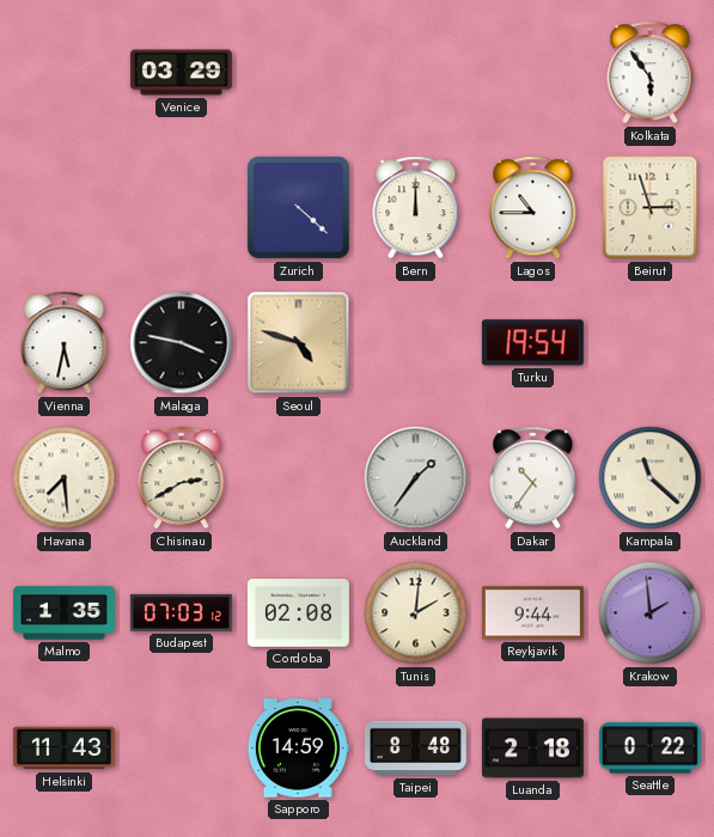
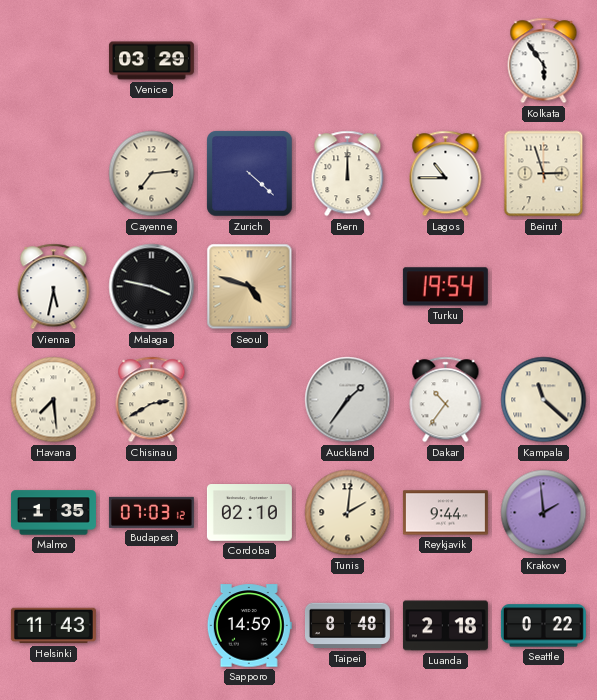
Cayenne: none -> 7:14
Cordoba: 02:08 -> 02:10
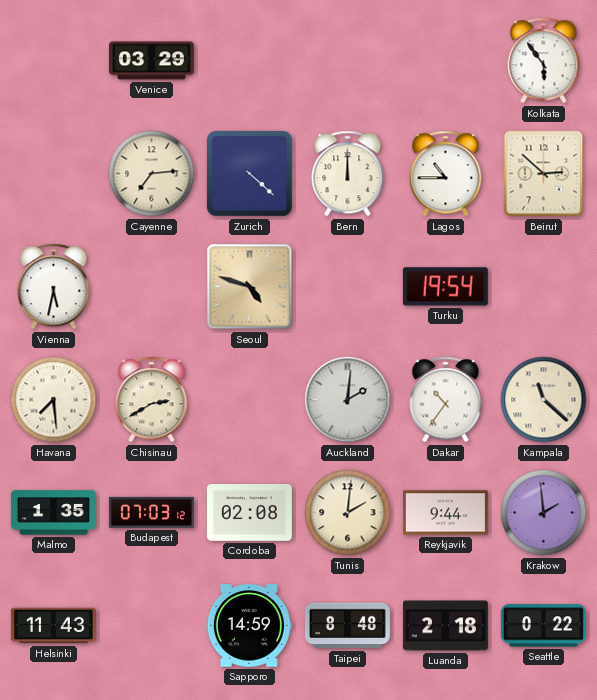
Beirut: 2:57 -> 2:52
Malaga: 3:47 -> none
Auckland: 1:36 -> 2:01
Cordoba: 02:10 -> 02:08
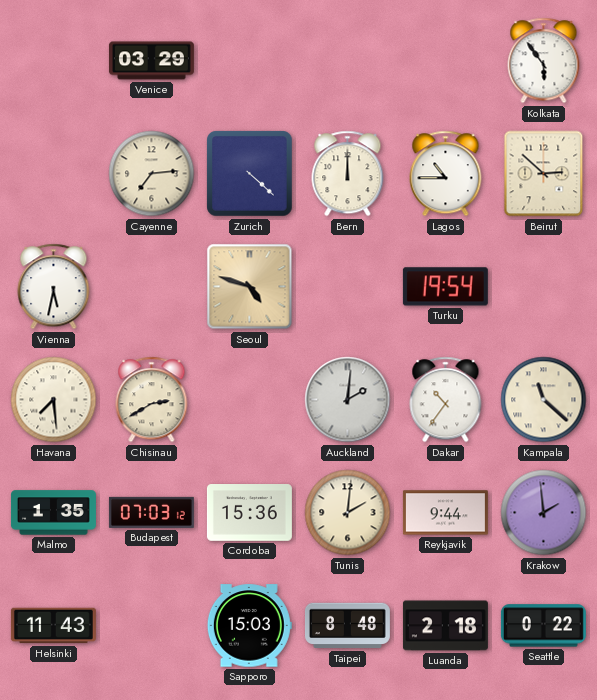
Cordoba: 02:08 -> 15:36
Sapporo: 14:59 -> 15:03
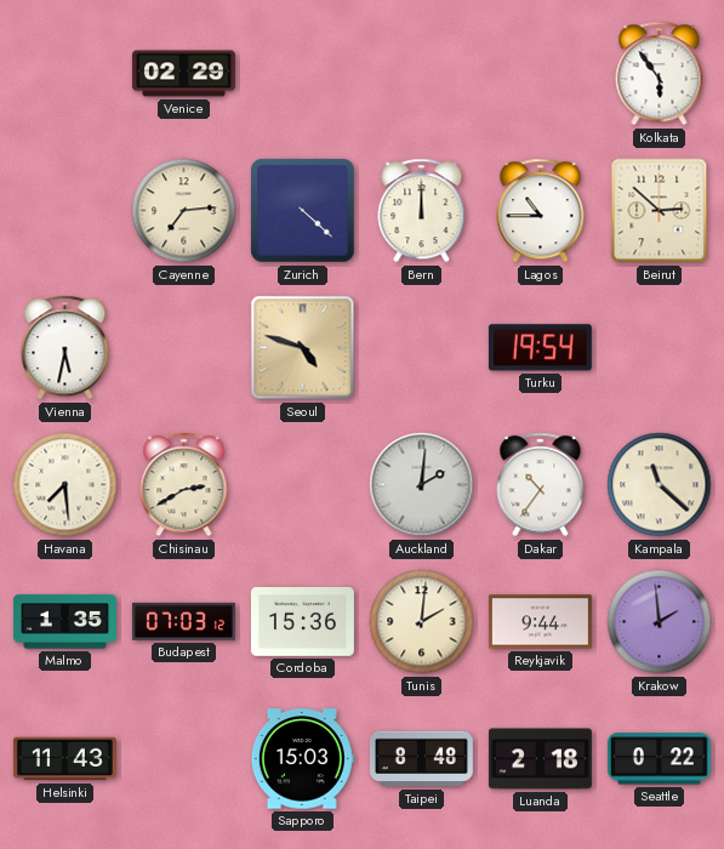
Venice: 03:29 -> 02:29
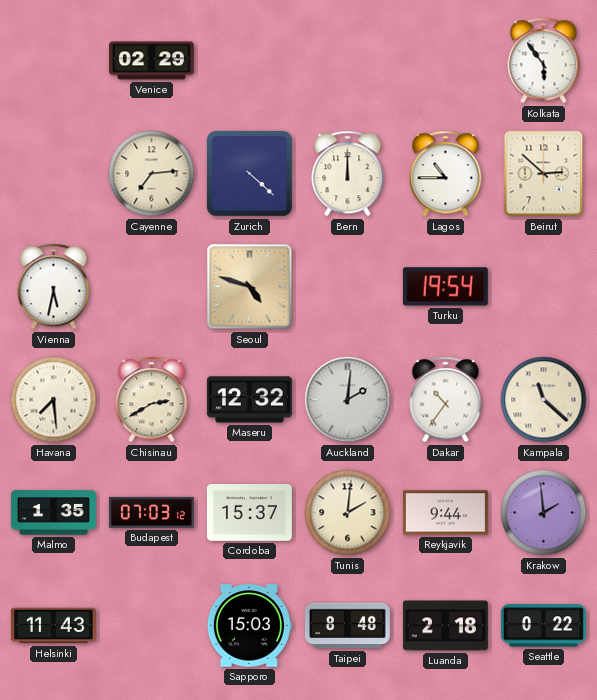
Maseru: none -> 12:32
Cordoba: 15:36 -> 15:37
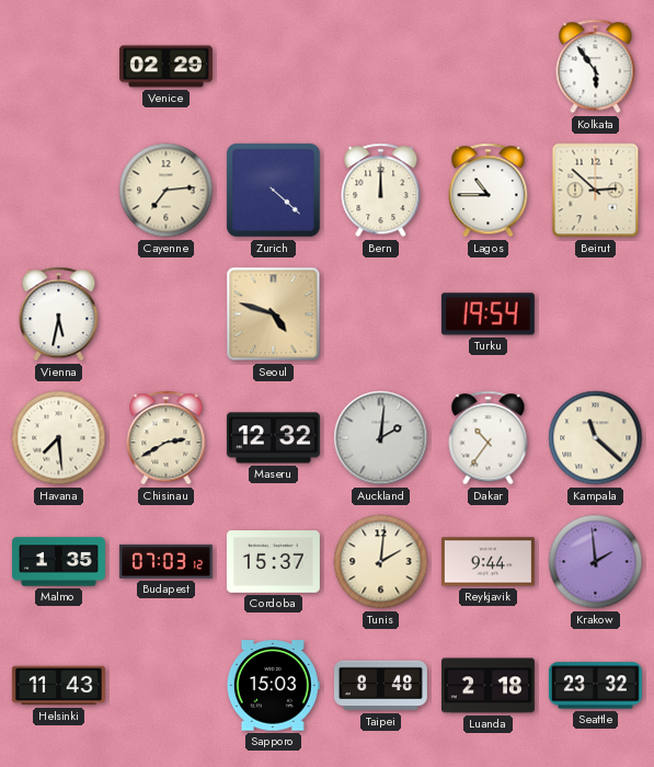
Seattle: 0:22 -> 23:32
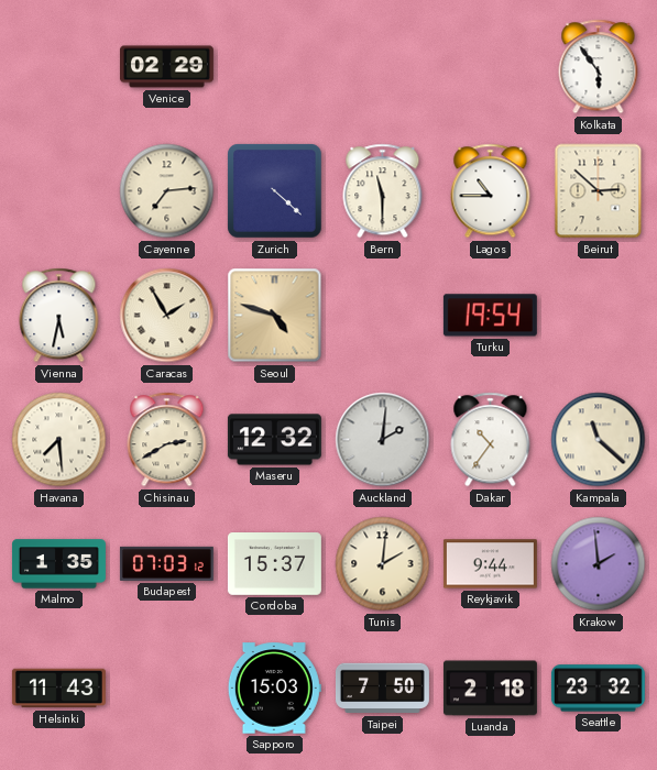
Bern: 12:00 -> 11:30
Caracas: none -> 1:55
Taipei: 8:48 -> 7:50
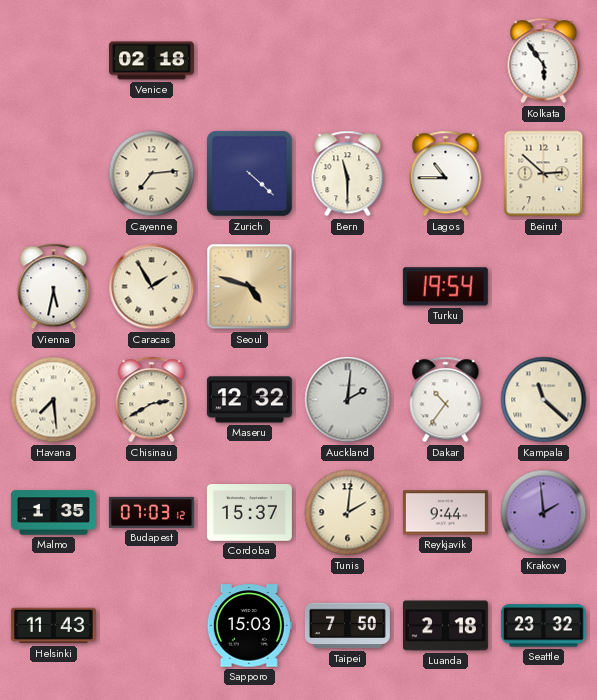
Venice: 02:29 -> 02:18
